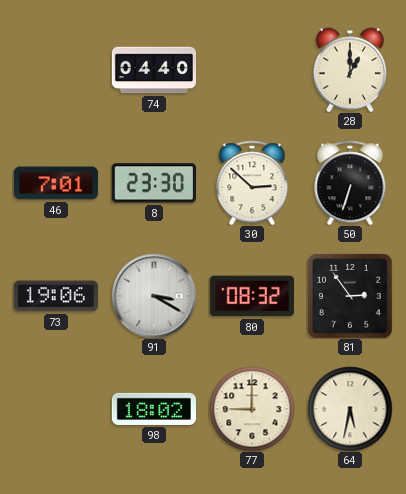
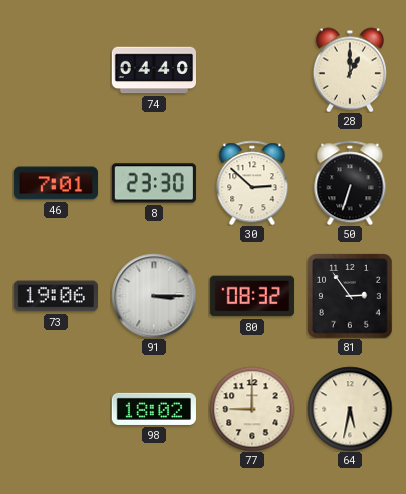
91: 3:20 -> 3:15
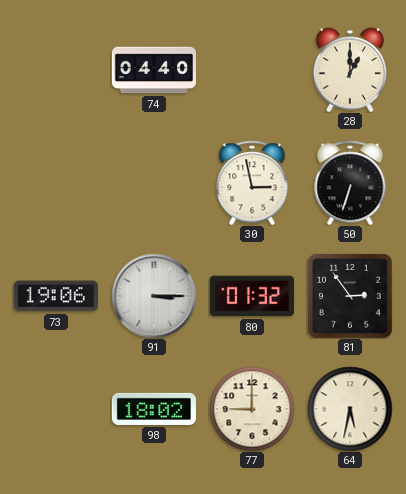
46: 7:01 -> none
8: 23:30 -> none
30: 2:52 -> 2:58
80: 08:32 -> 01:32
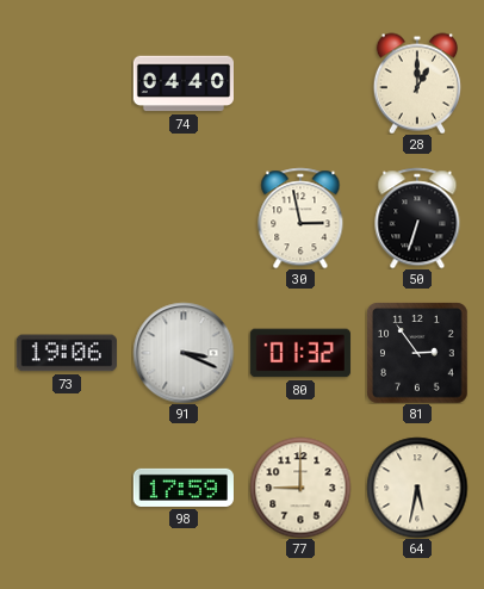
91: 3:15 -> 3:19
98: 18:02 -> 17:59
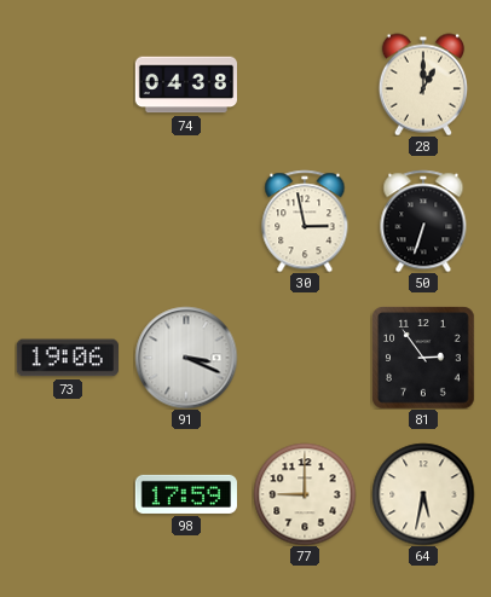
74: 04:40 -> 04:38
80: 01:32 -> none
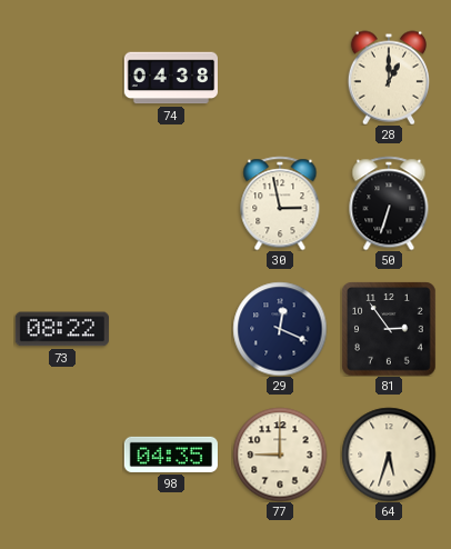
73: 19:06 -> 08:22
91: 3:19 -> none
29: none -> 12:19
98: 17:59 -> 04:35
64: 5:32 -> 5:33
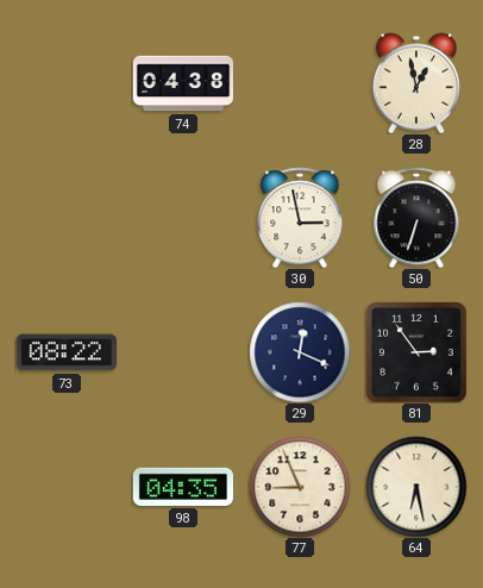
28: 1:00 -> 12:58
77: 9:00 -> 8:56
64: 5:33 -> 6:28
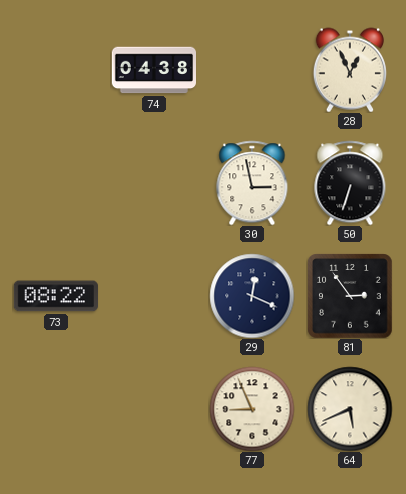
28: 12:58 -> 12:56
98: 04:35 -> none
64: 6:28 -> 5:41
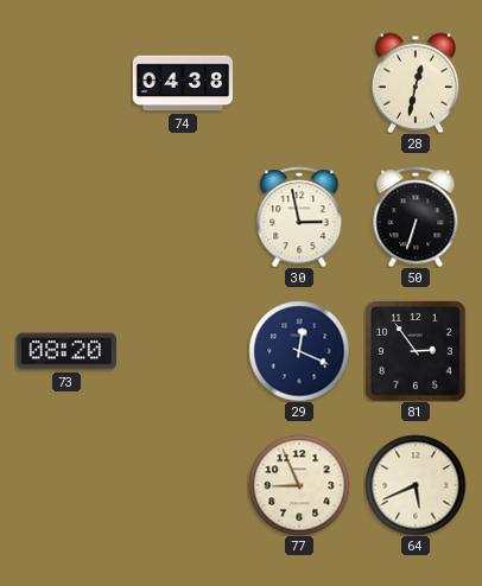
28: 12:56 -> 12:32
73: 08:22 -> 08:20
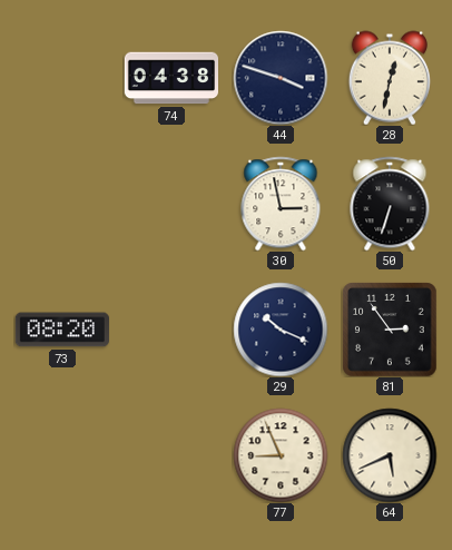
44: none -> 3:48
29: 12:19 -> 10:19
